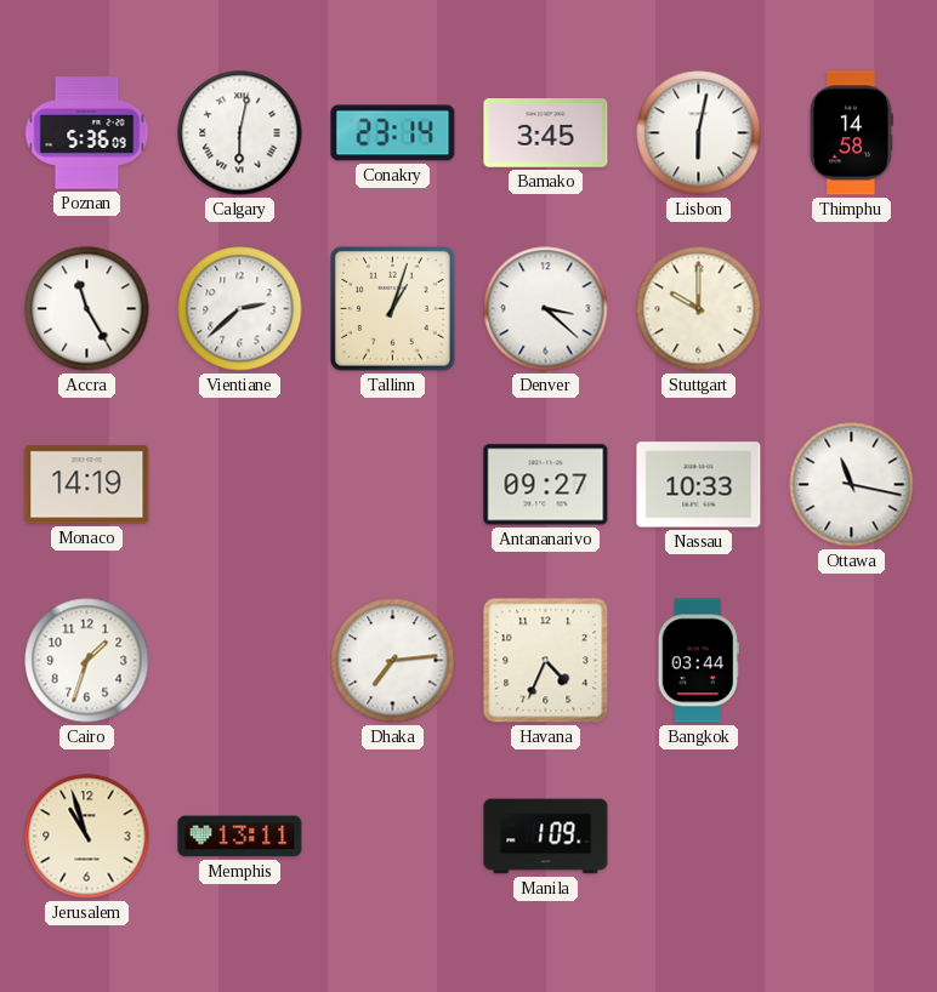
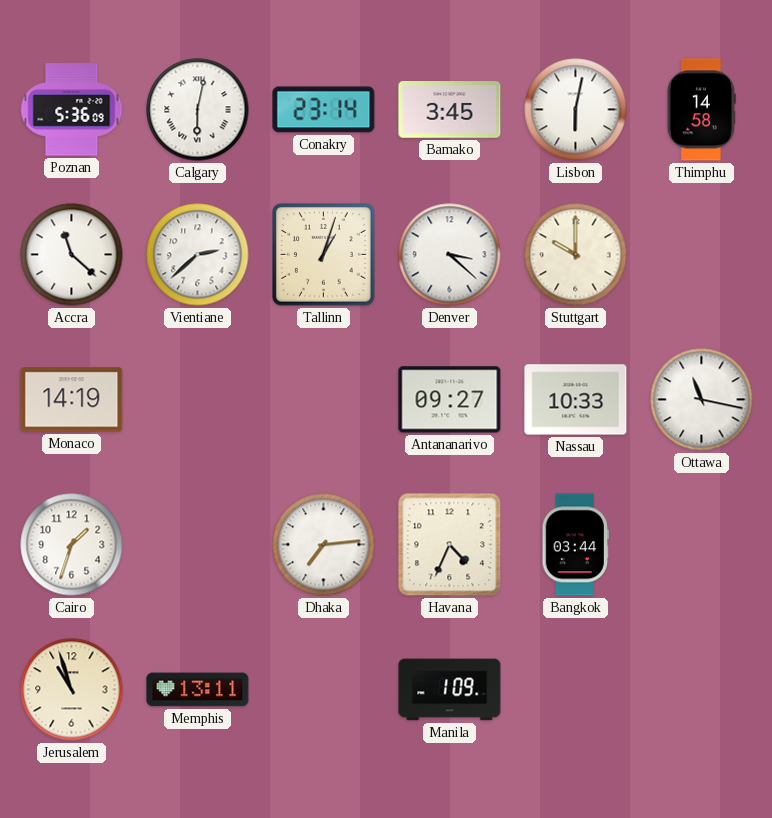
Accra: 11:25 -> 11:22
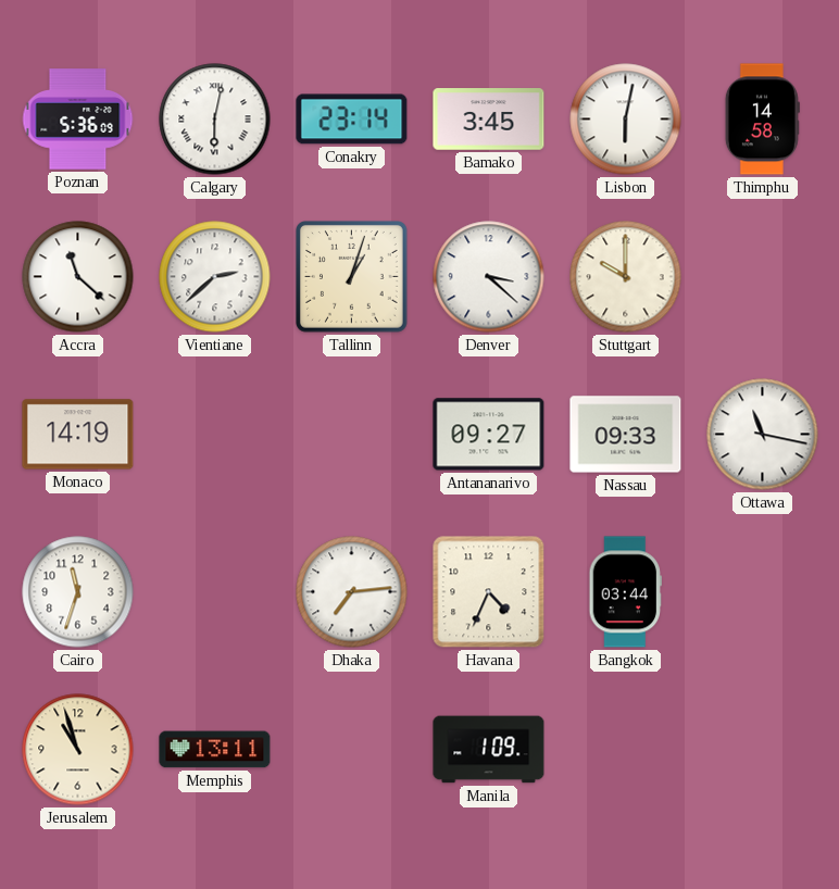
Nassau: 10:33 -> 09:33
Cairo: 1:33 -> 11:33
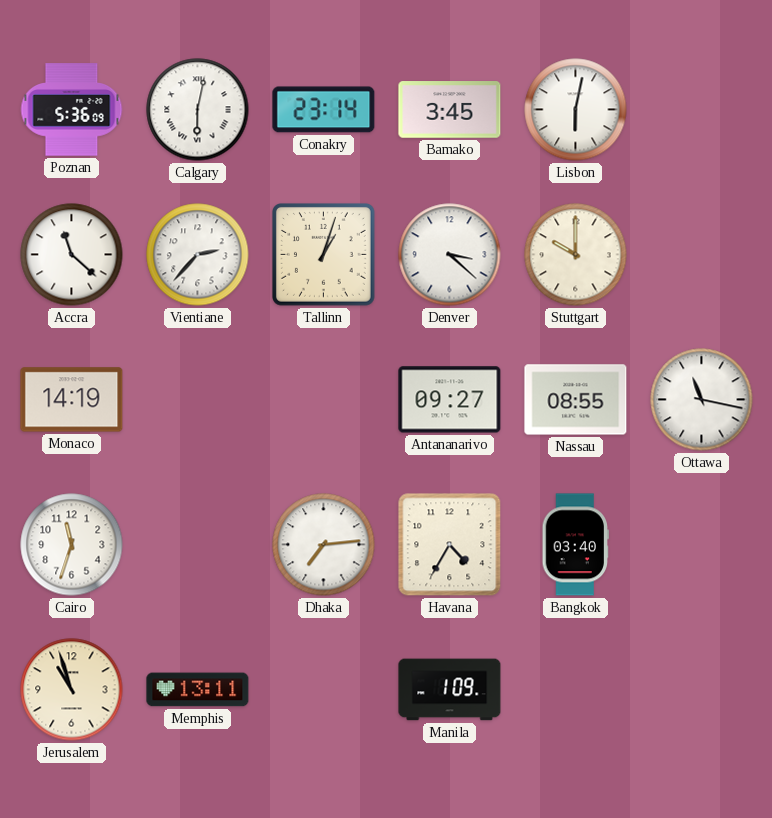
Thimphu: 14:58 -> none
Vientiane: 2:38 -> 2:37
Nassau: 09:33 -> 08:55
Havana: 4:34 -> 4:35
Bangkok: 03:44 -> 03:40
